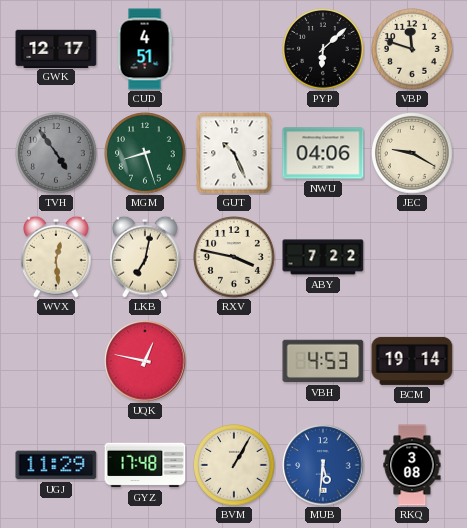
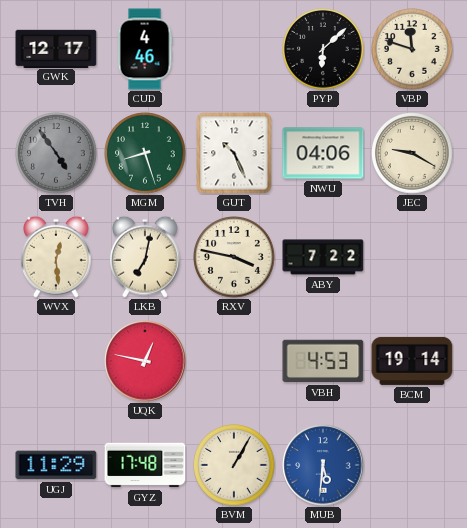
CUD: 4:51 -> 4:46
RKQ: 3:08 -> none
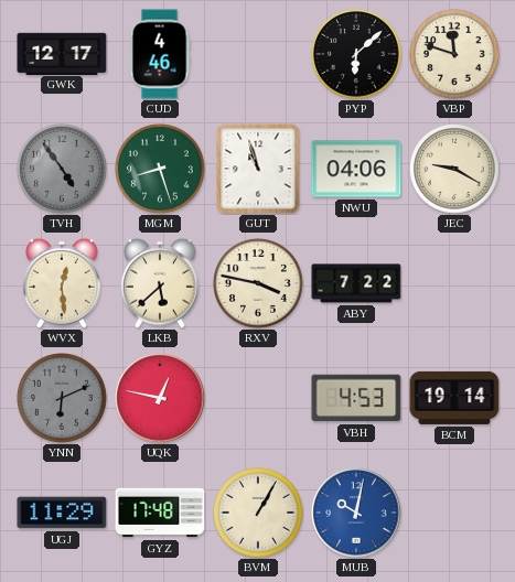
GUT: 10:26 -> 10:57
LKB: 7:02 -> 5:38
YNN: none -> 6:11
MUB: 5:31 -> 10:02
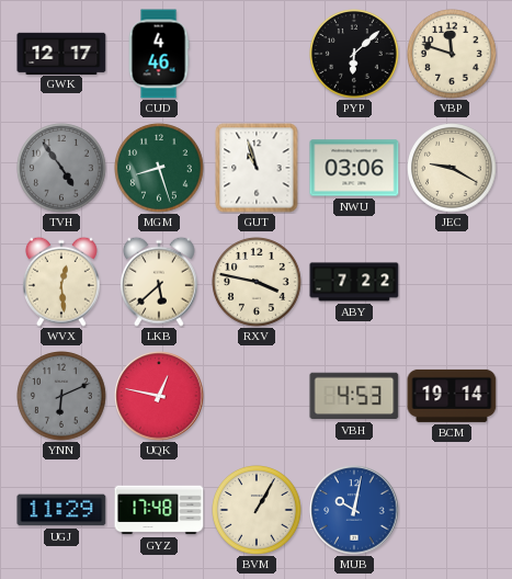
NWU: 04:06 -> 03:06
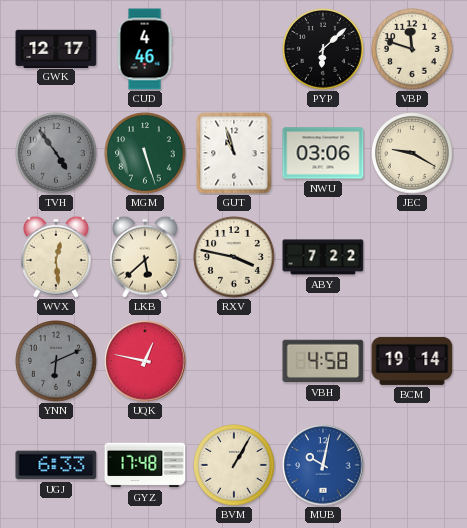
MGM: 8:27 -> 5:27
VBH: 4:53 -> 4:58
UGJ: 11:29 -> 6:33
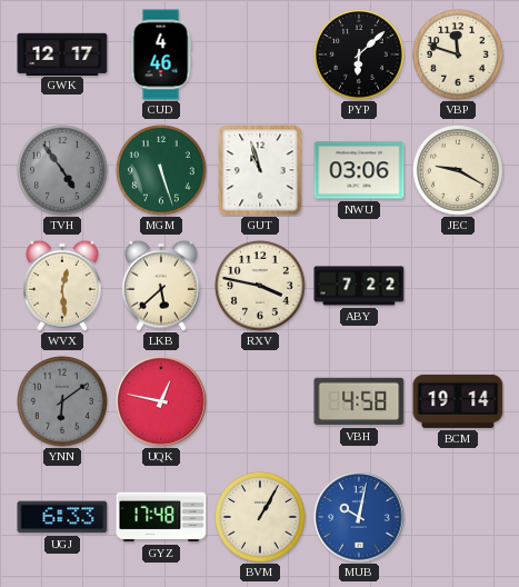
YNN: 6:11 -> 6:09
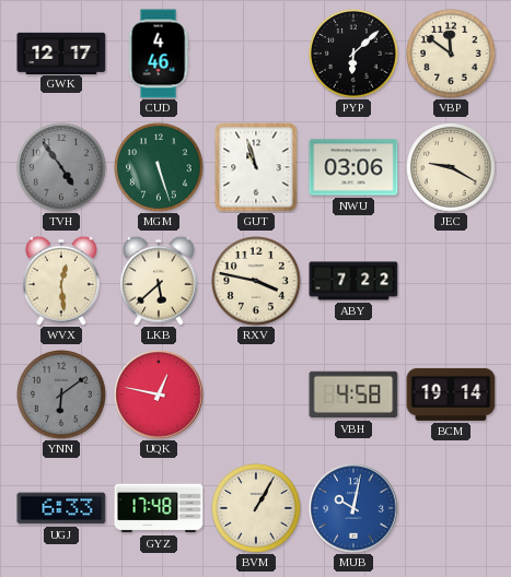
VBP: 11:48 -> 11:51
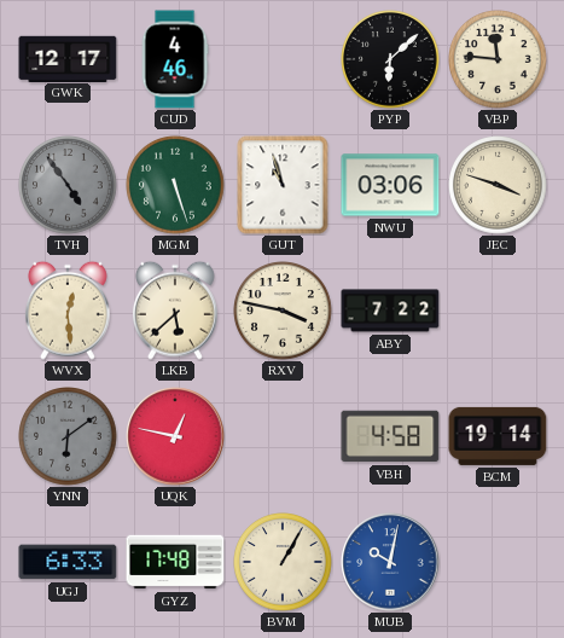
VBP: 11:51 -> 11:46
JEC: 9:20 -> 3:48
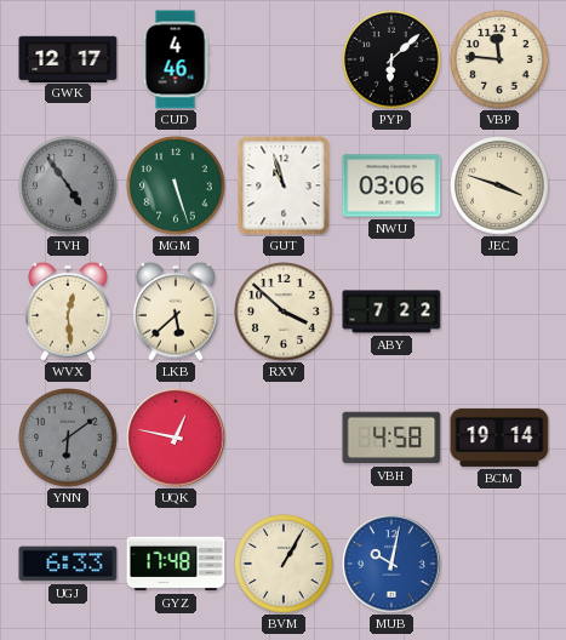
RXV: 3:47 -> 3:52
